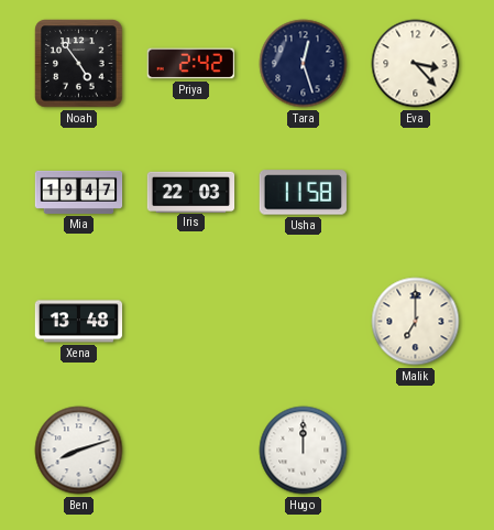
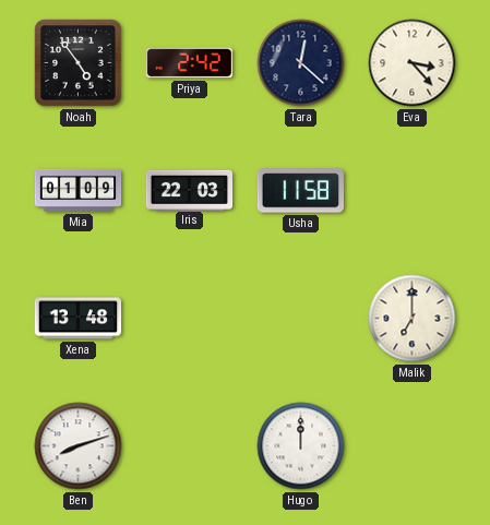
Tara: 12:27 -> 12:22
Mia: 19:47 -> 01:09
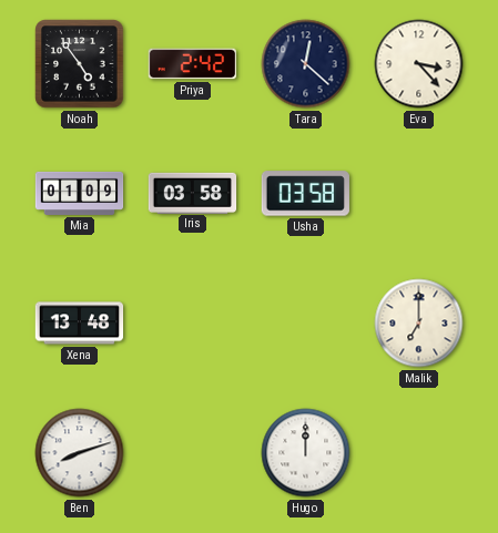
Iris: 22:03 -> 03:58
Usha: 11:58 -> 03:58
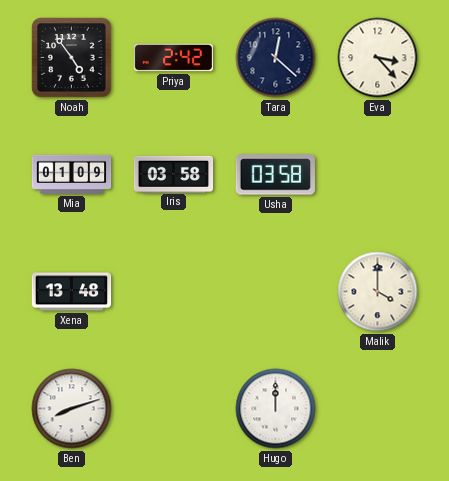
Malik: 7:00 -> 4:00
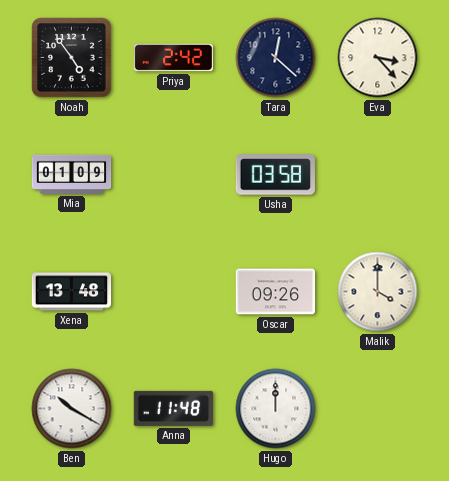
Iris: 03:58 -> none
Oscar: none -> 09:26
Ben: 8:12 -> 10:20
Anna: none -> 11:48
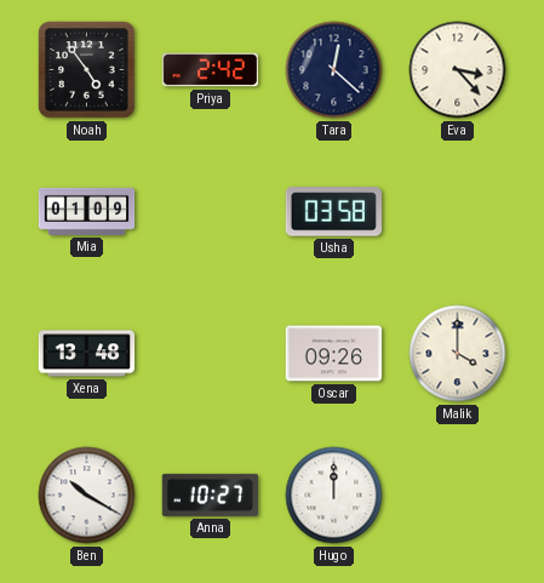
Anna: 11:48 -> 10:27
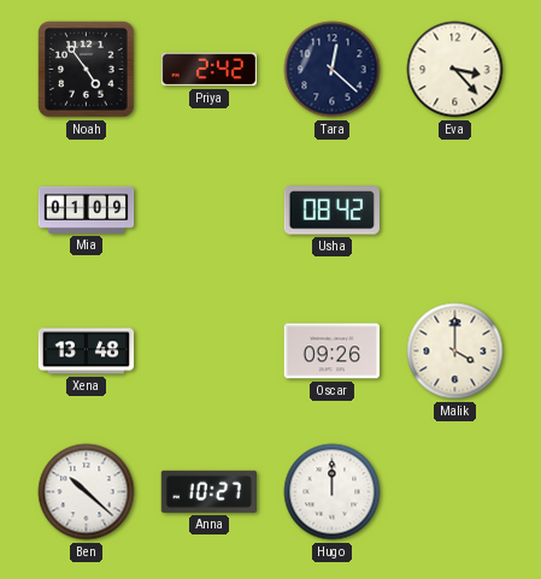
Usha: 03:58 -> 08:42
Ben: 10:20 -> 10:22
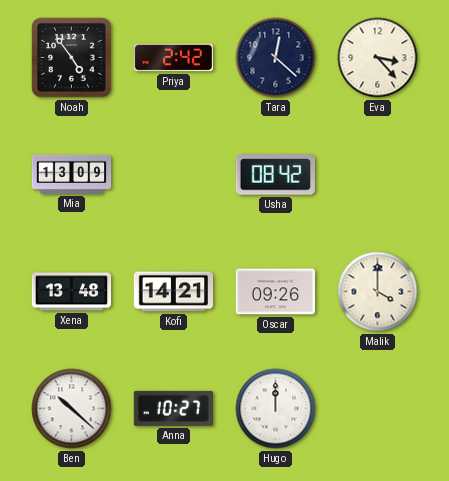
Mia: 01:09 -> 13:09
Kofi: none -> 14:21
